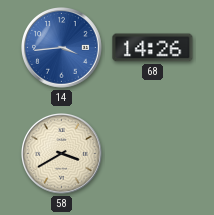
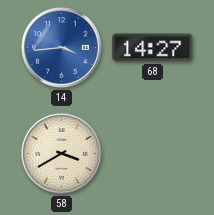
68: 14:26 -> 14:27
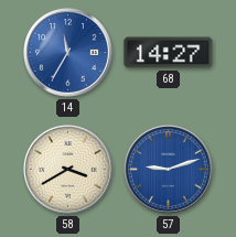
14: 3:44 -> 11:35
57: none -> 9:12
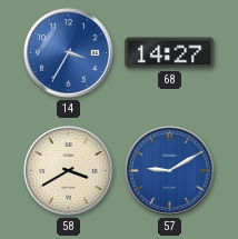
14: 11:35 -> 3:35
57: 9:12 -> 9:10
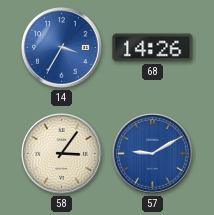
68: 14:27 -> 14:26
58: 3:40 -> 3:06
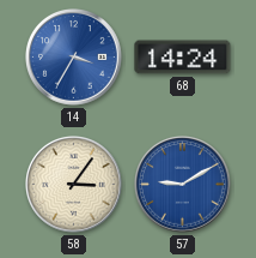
68: 14:26 -> 14:24
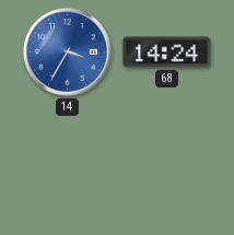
58: 3:06 -> none
57: 9:10 -> none
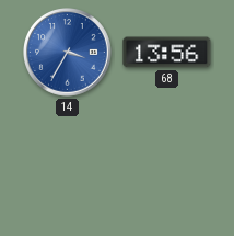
68: 14:24 -> 13:56
